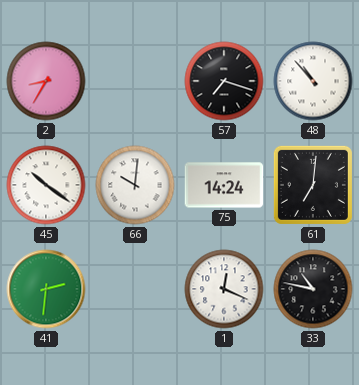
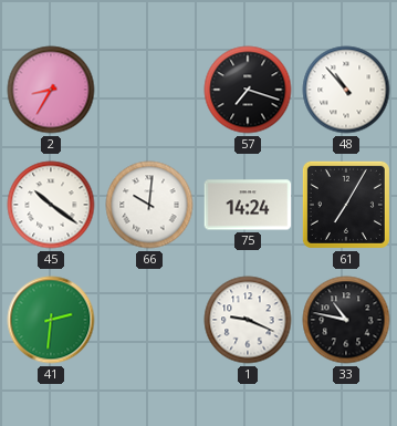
61: 7:01 -> 7:05
1: 12:19 -> 9:19
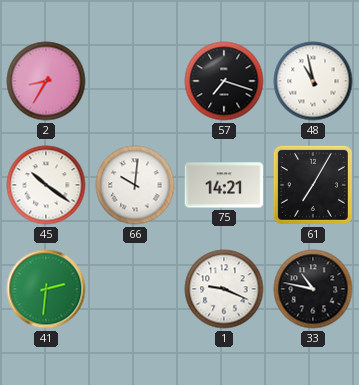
48: 10:53 -> 10:58
75: 14:24 -> 14:21
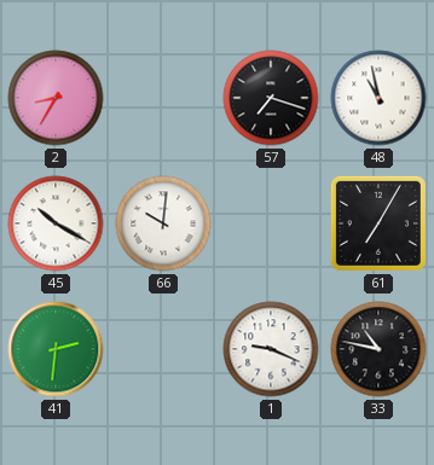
45: 10:21 -> 10:20
75: 14:21 -> none
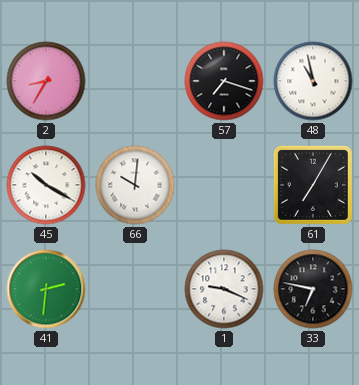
33: 10:47 -> 6:47
